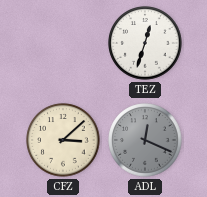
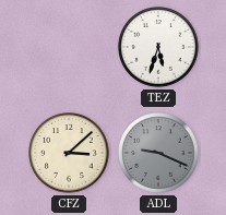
TEZ: 12:33 -> 5:33
ADL: 12:19 -> 9:19
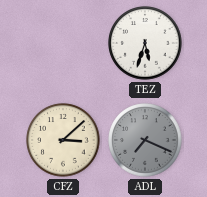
ADL: 9:19 -> 7:19
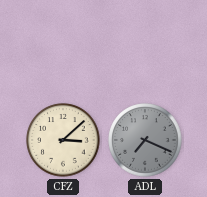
TEZ: 5:33 -> none
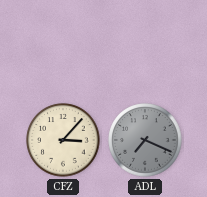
CFZ: 3:08 -> 3:07
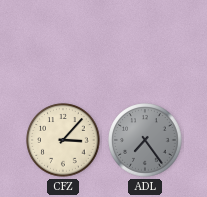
ADL: 7:19 -> 7:24
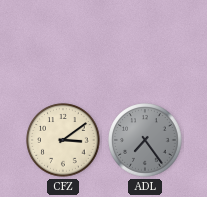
CFZ: 3:07 -> 3:09
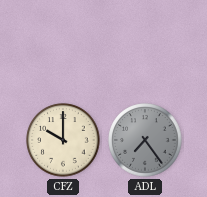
CFZ: 3:09 -> 10:00
